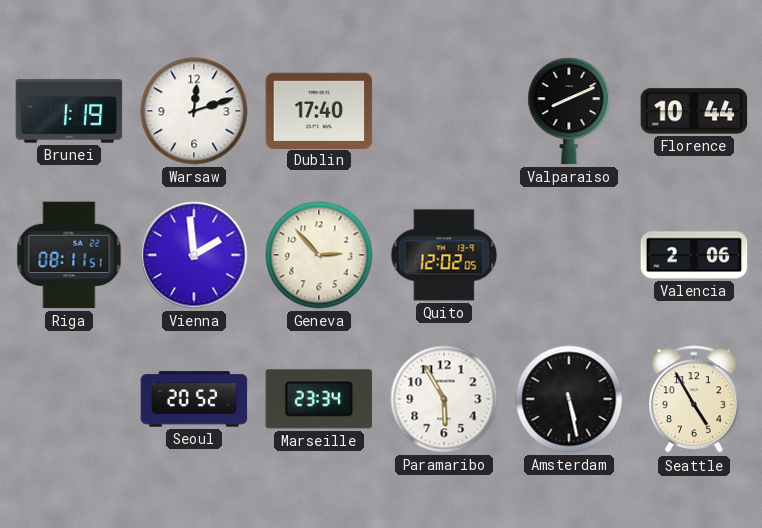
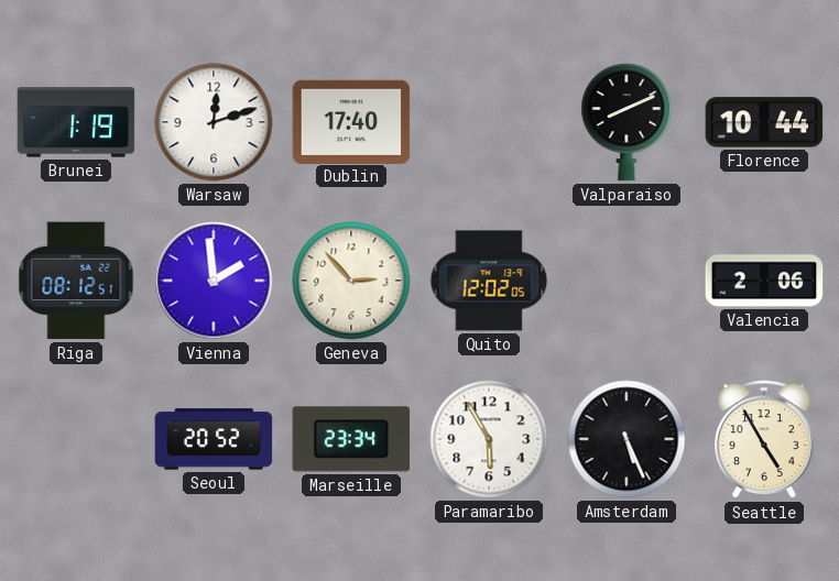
Riga: 08:11 -> 08:12
Amsterdam: 5:28 -> 5:26
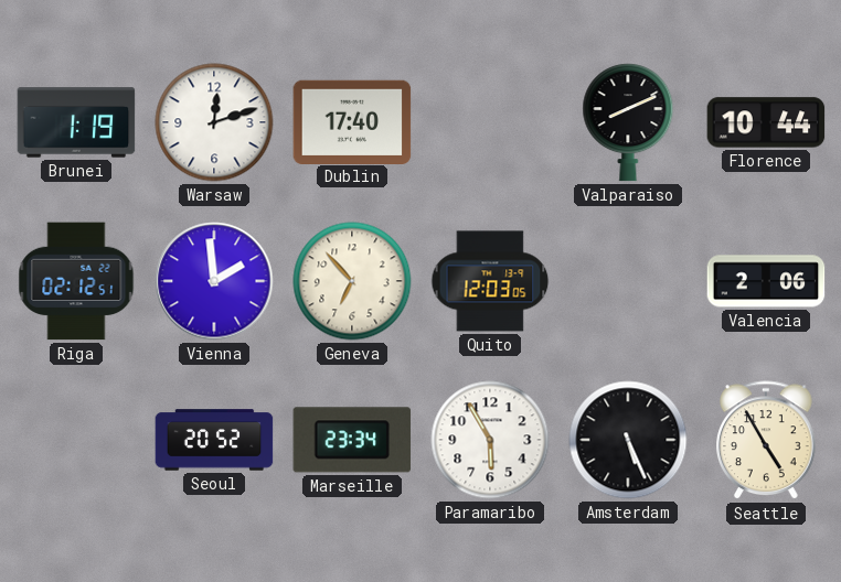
Riga: 08:12 -> 02:12
Geneva: 2:53 -> 6:53
Quito: 12:02 -> 12:03
